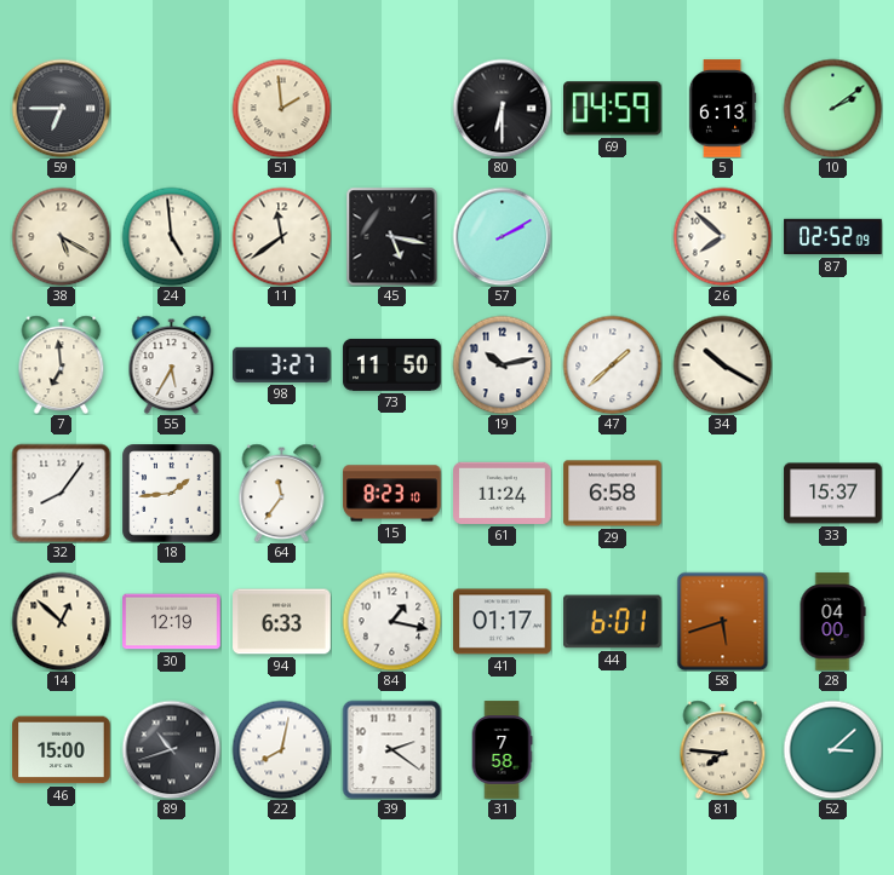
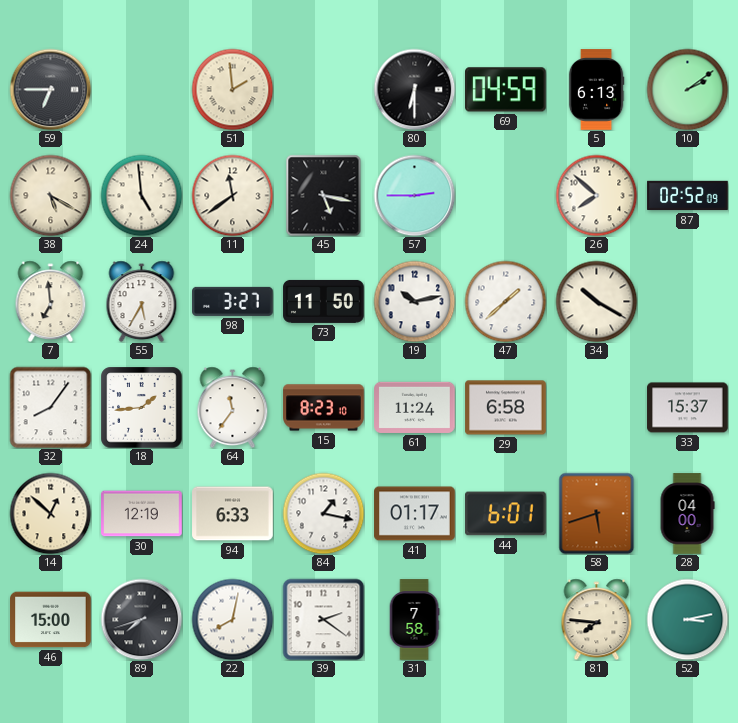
57: 2:10 -> 2:45
89: 10:42 -> 7:42
52: 3:08 -> 3:13
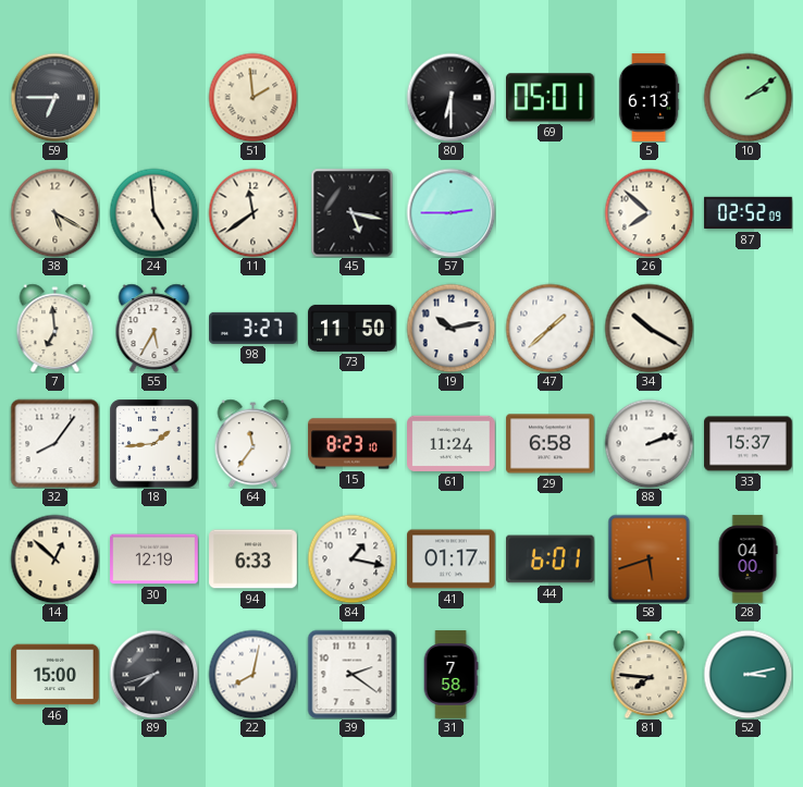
69: 04:59 -> 05:01
88: none -> 2:12
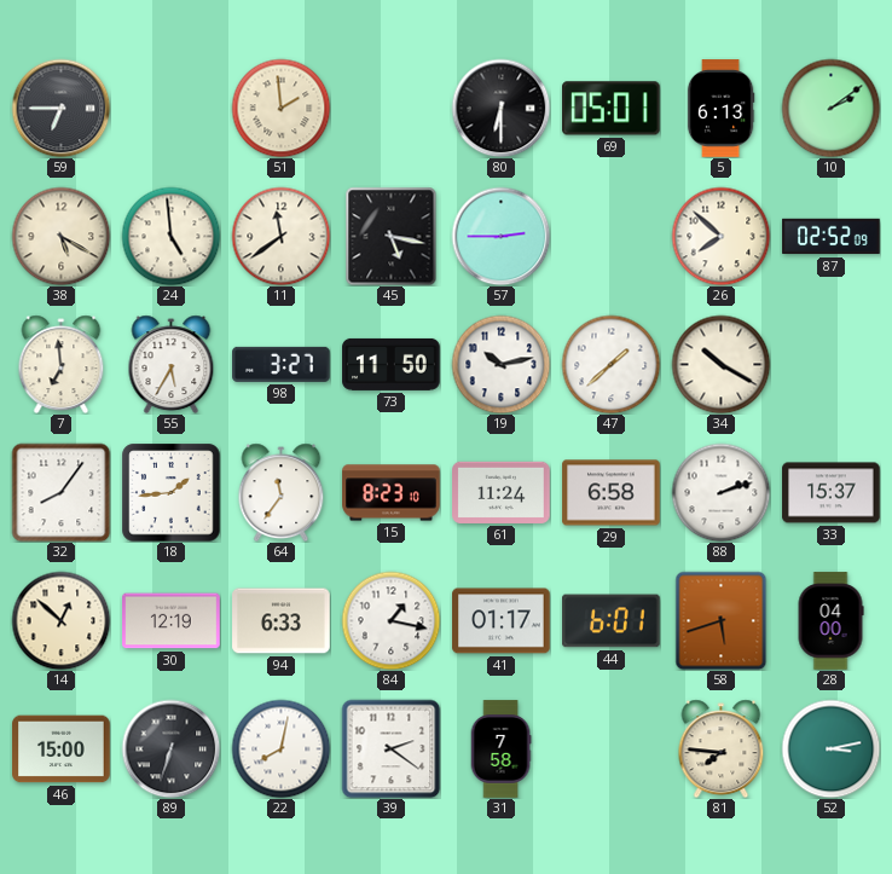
89: 7:42 -> 6:33
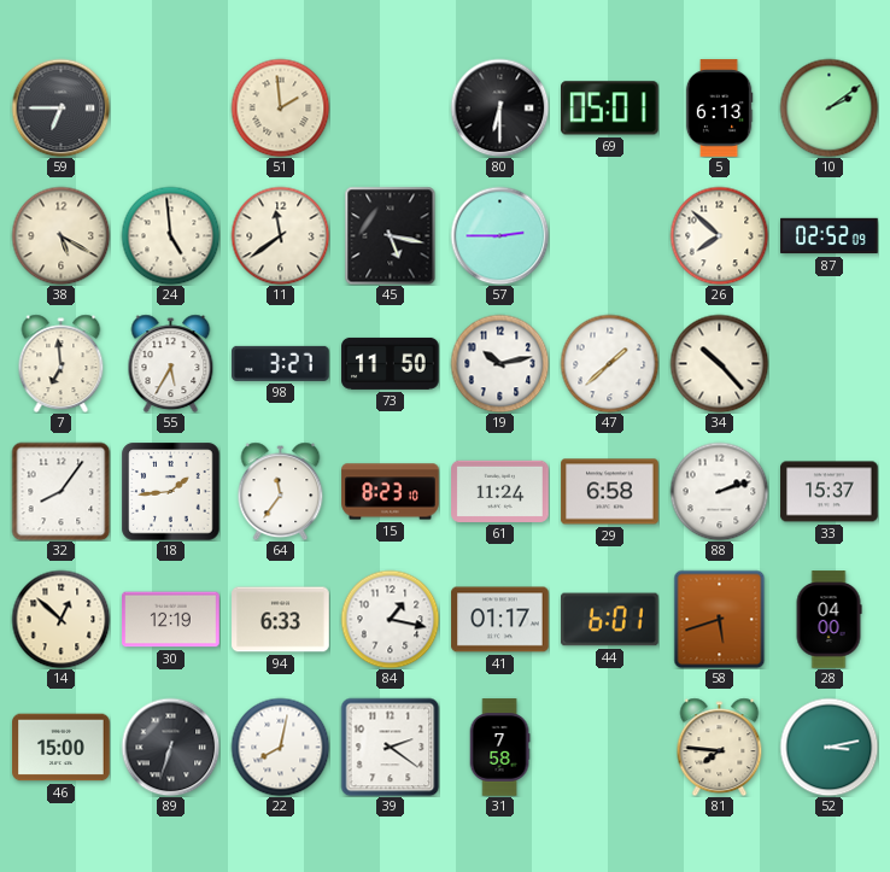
34: 10:20 -> 10:23
